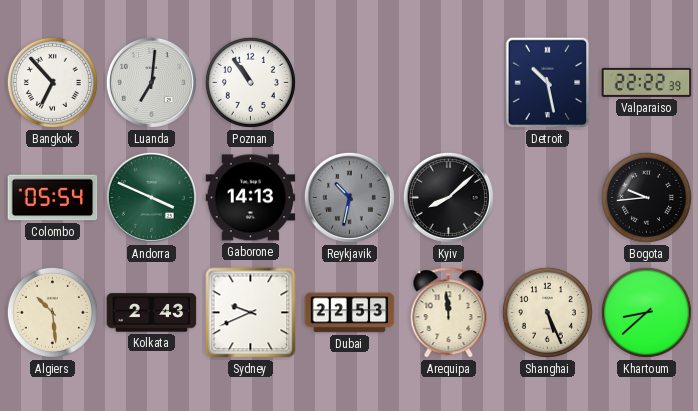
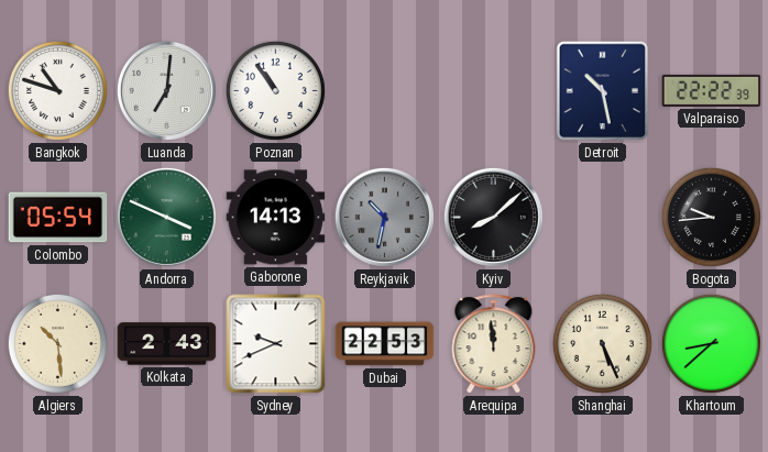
Bangkok: 6:53 -> 10:48
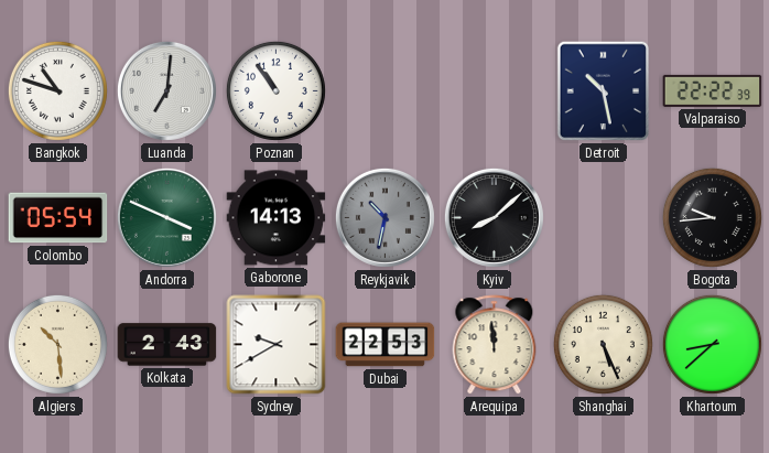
Sydney: 9:41 -> 9:40
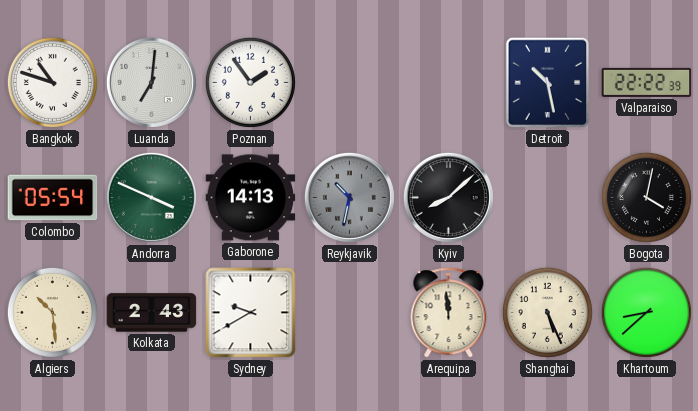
Poznan: 10:54 -> 1:54
Bogota: 9:44 -> 4:02
Dubai: 22:53 -> none
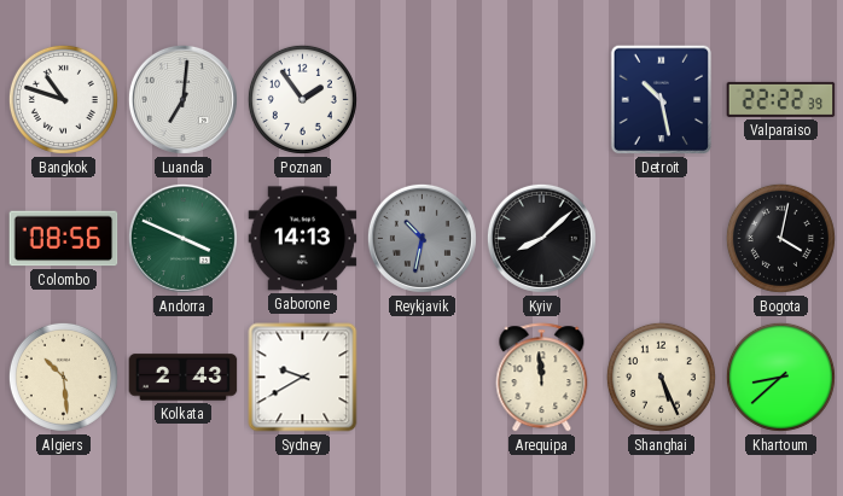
Colombo: 05:54 -> 08:56
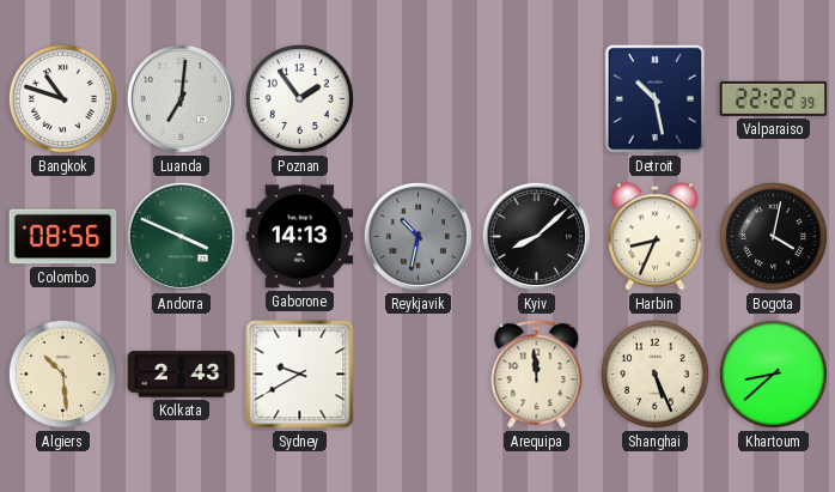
Harbin: none -> 8:34
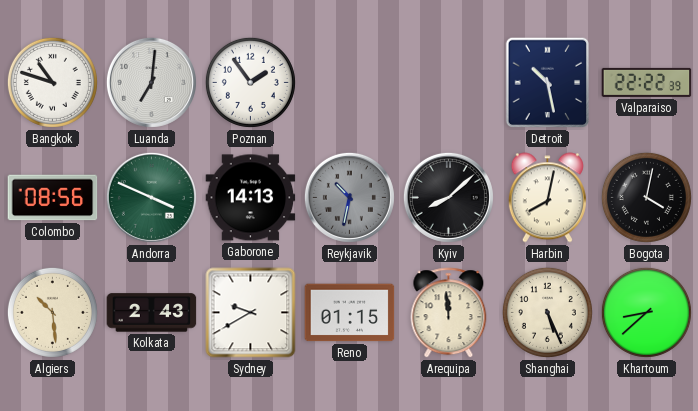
Harbin: 8:34 -> 8:02
Reno: none -> 01:15
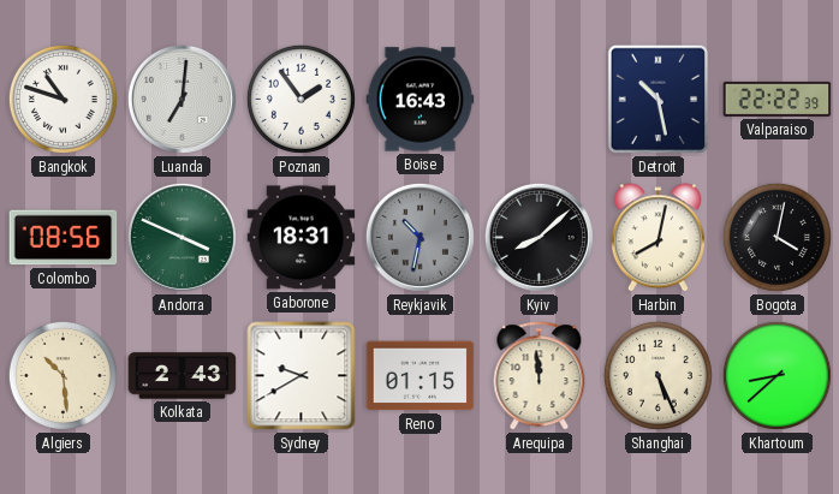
Boise: none -> 16:43
Gaborone: 14:13 -> 18:31
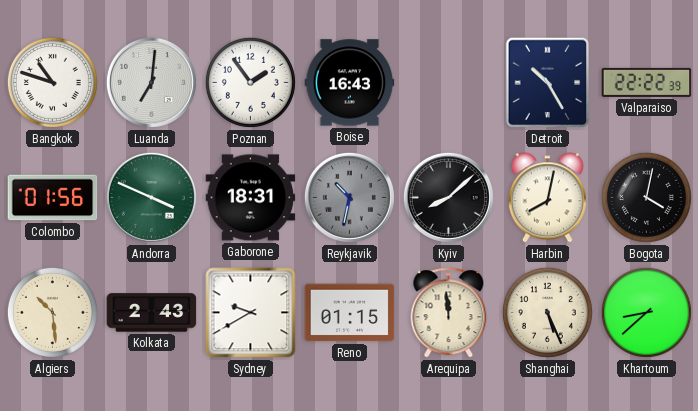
Detroit: 10:28 -> 10:25
Colombo: 08:56 -> 01:56
